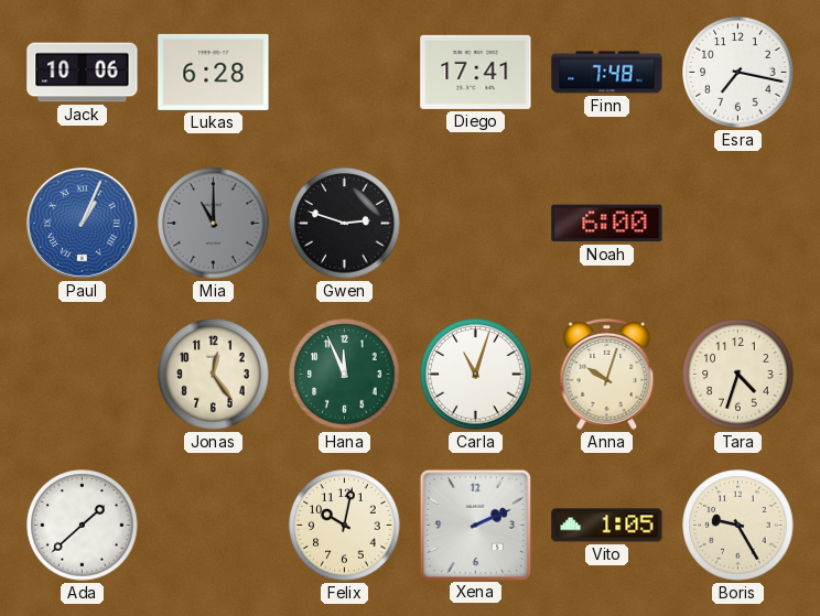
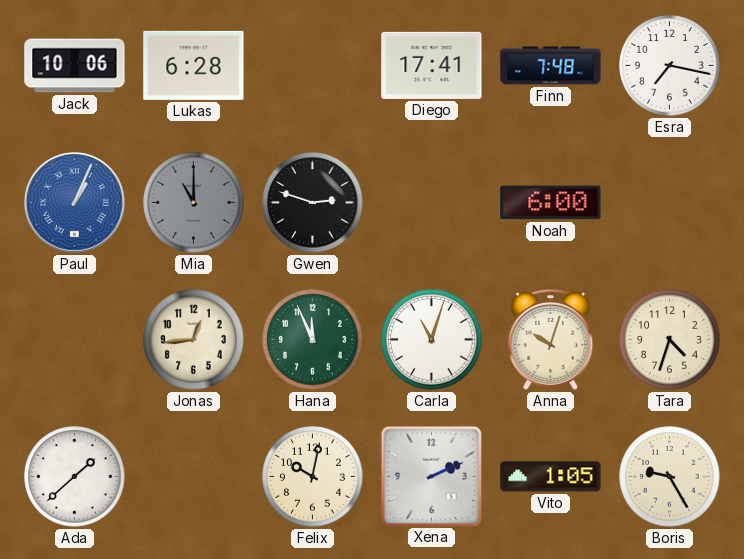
Jonas: 12:24 -> 12:44
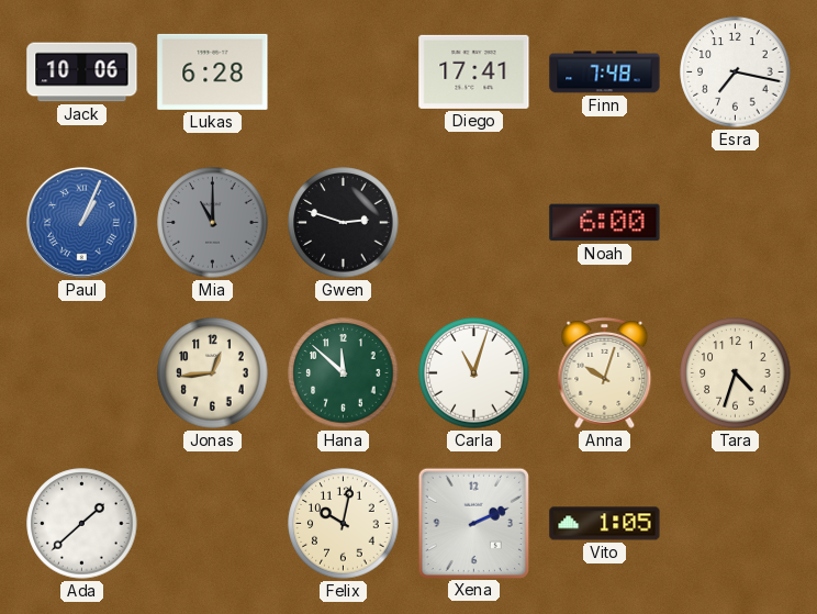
Hana: 11:56 -> 11:52
Boris: 9:25 -> none
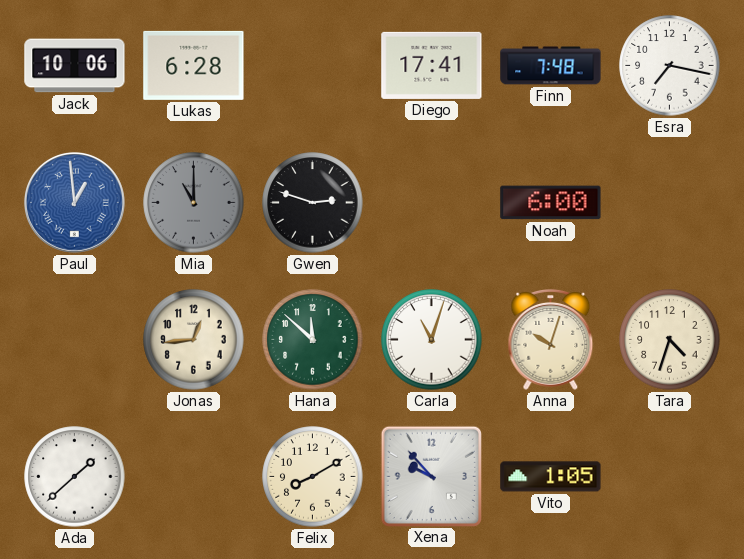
Paul: 1:04 -> 12:59
Felix: 10:02 -> 8:10
Xena: 2:11 -> 9:53
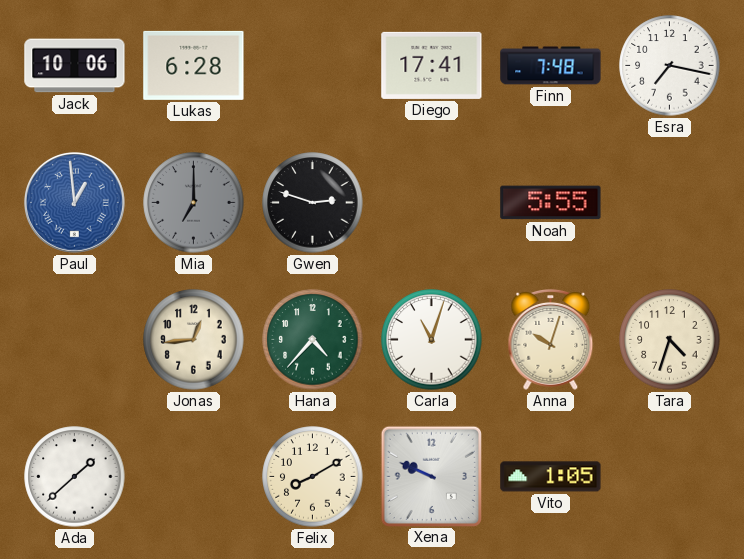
Mia: 11:00 -> 7:00
Noah: 6:00 -> 5:55
Hana: 11:52 -> 4:37
Xena: 9:53 -> 9:49
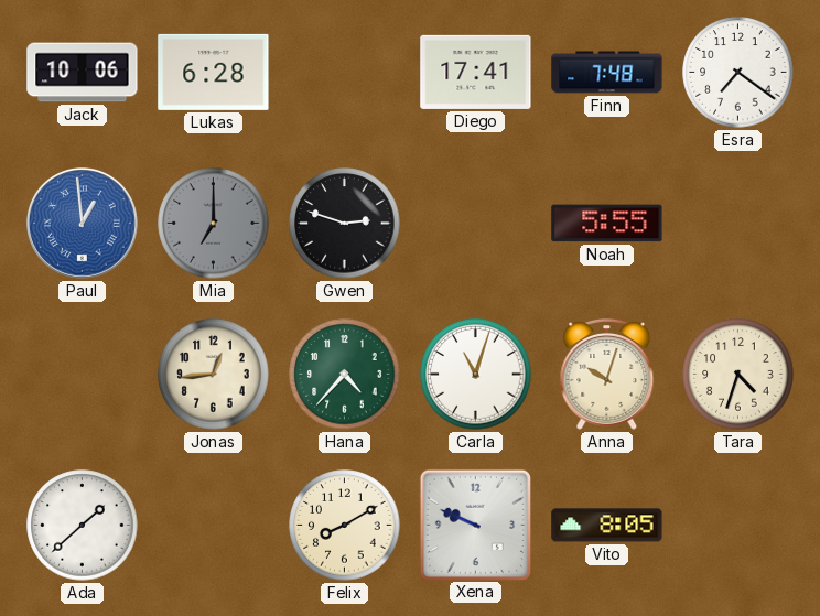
Esra: 7:17 -> 7:21
Vito: 1:05 -> 8:05
